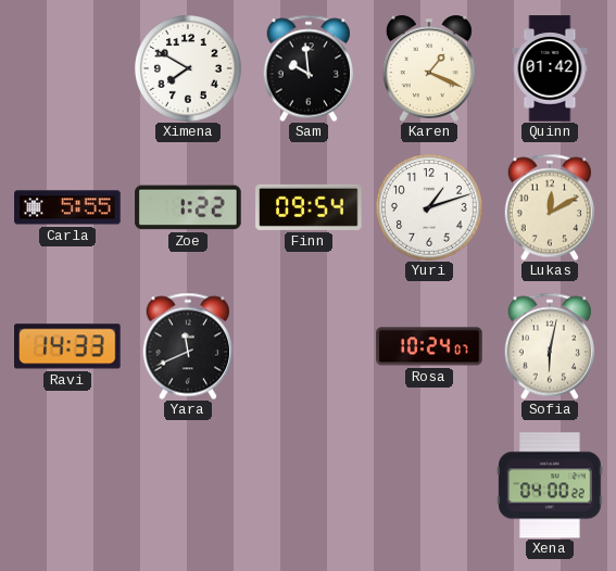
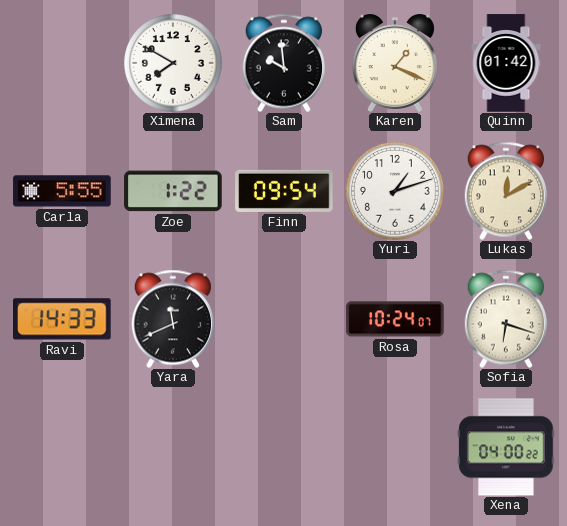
Sofia: 6:02 -> 6:18
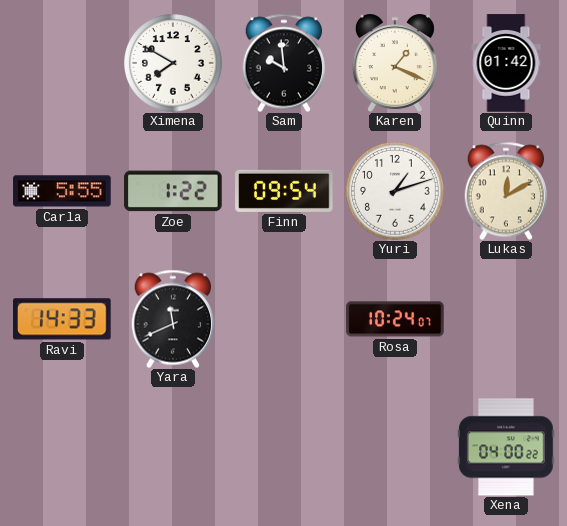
Sofia: 6:18 -> none
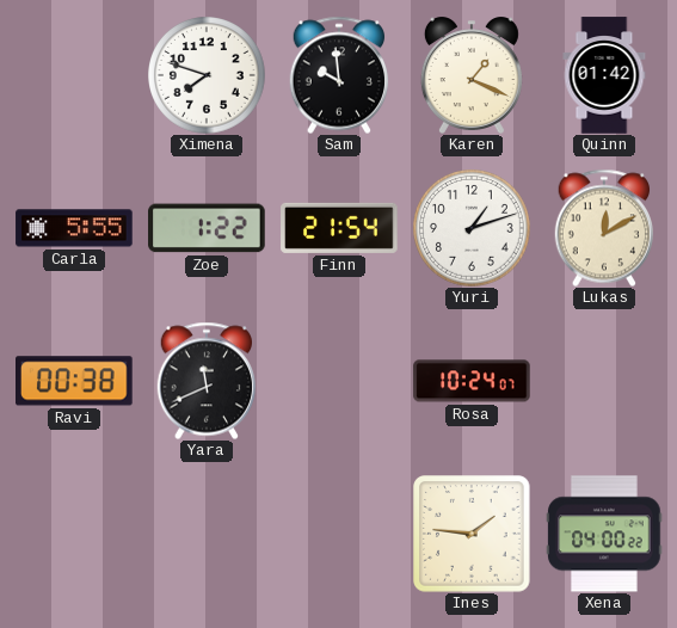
Ximena: 7:50 -> 7:48
Finn: 09:54 -> 21:54
Ravi: 14:33 -> 00:38
Ines: none -> 1:46
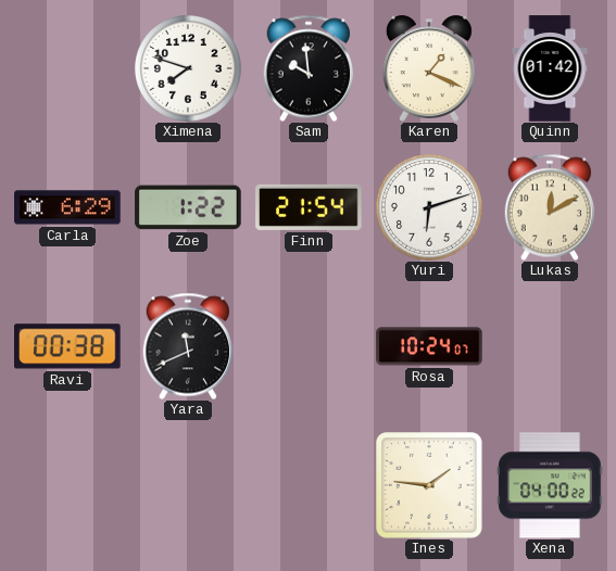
Carla: 5:55 -> 6:29
Yuri: 1:12 -> 6:12
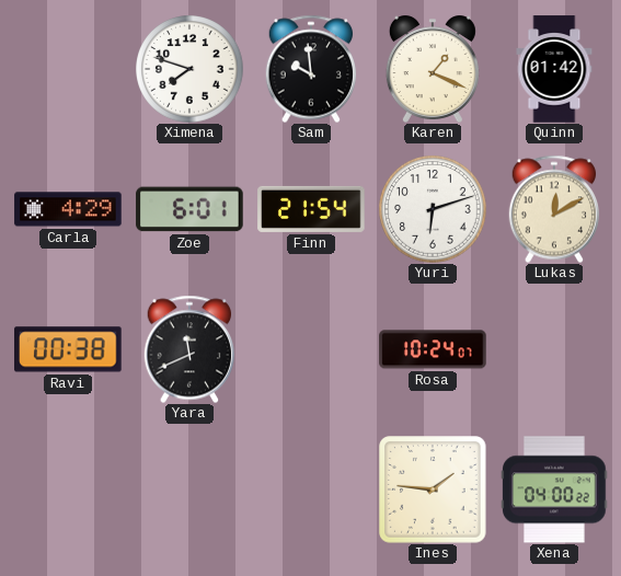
Carla: 6:29 -> 4:29
Zoe: 1:22 -> 6:01
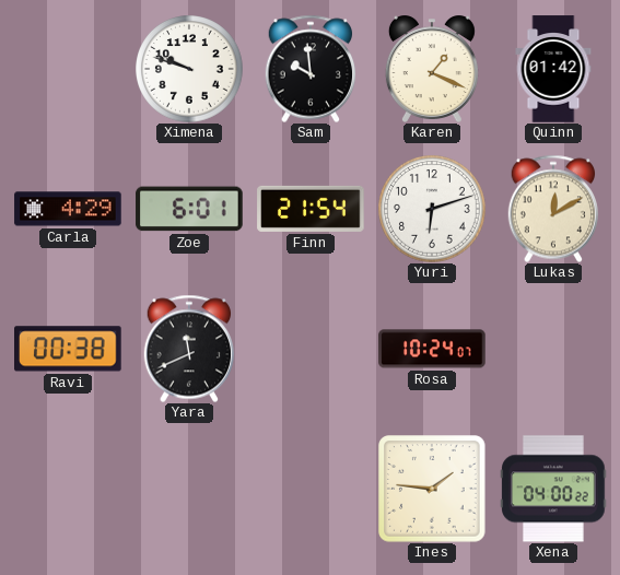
Ximena: 7:48 -> 9:48
